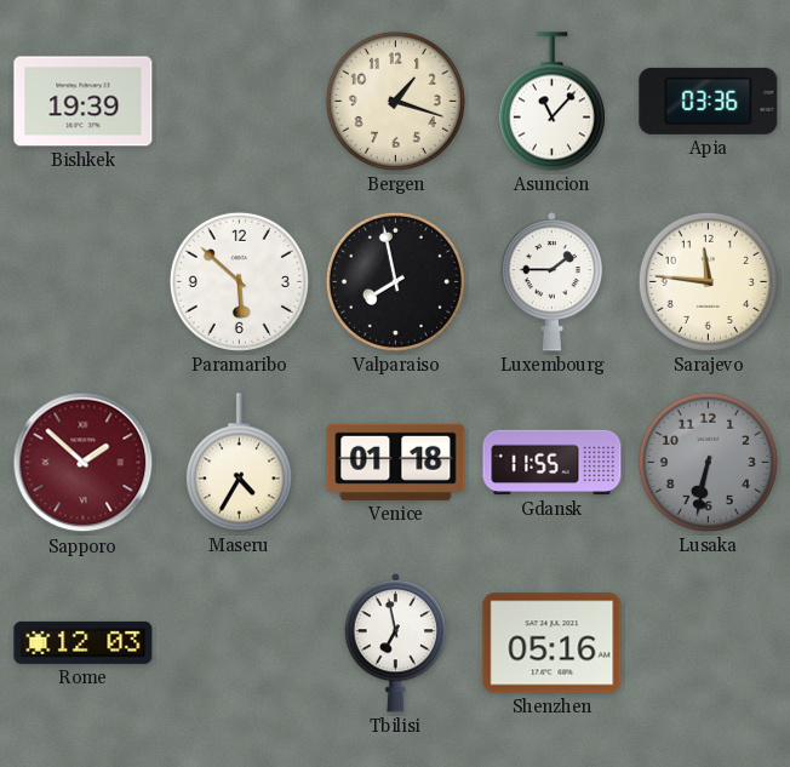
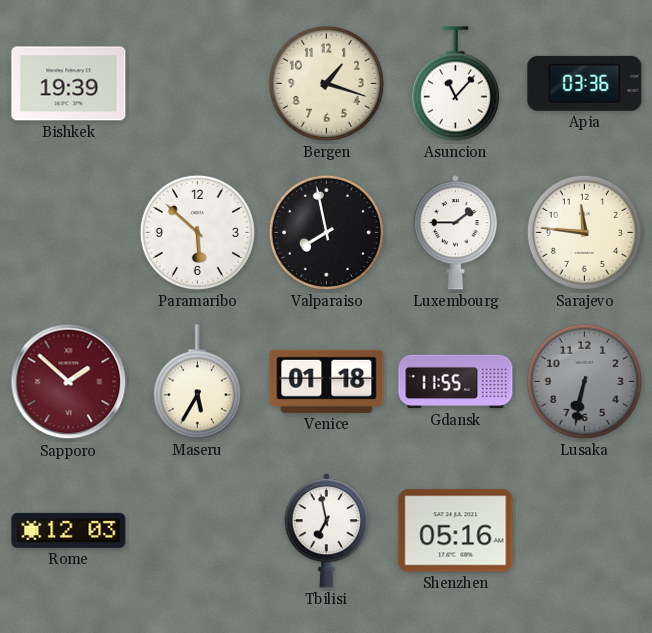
Maseru: 4:35 -> 5:35
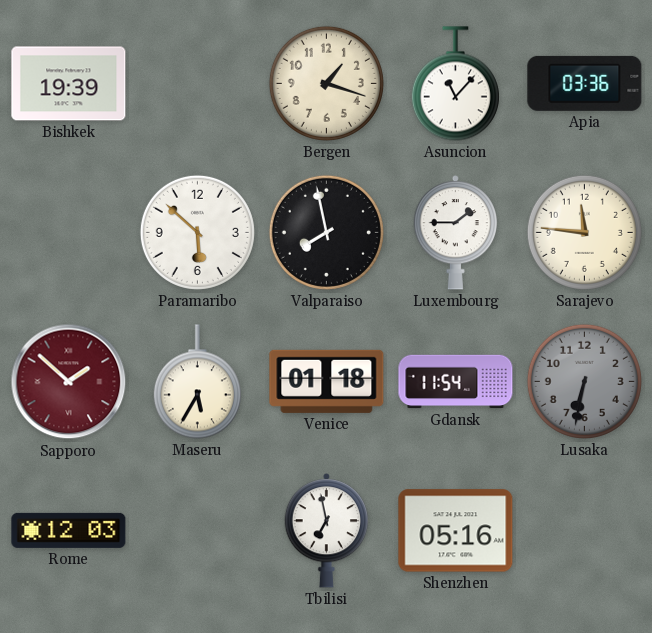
Gdansk: 11:55 -> 11:54
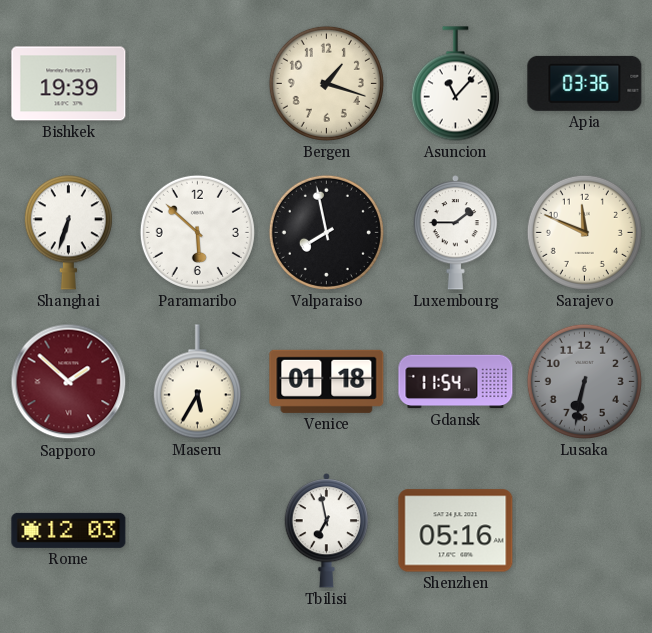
Shanghai: none -> 6:33
Sarajevo: 11:46 -> 11:49
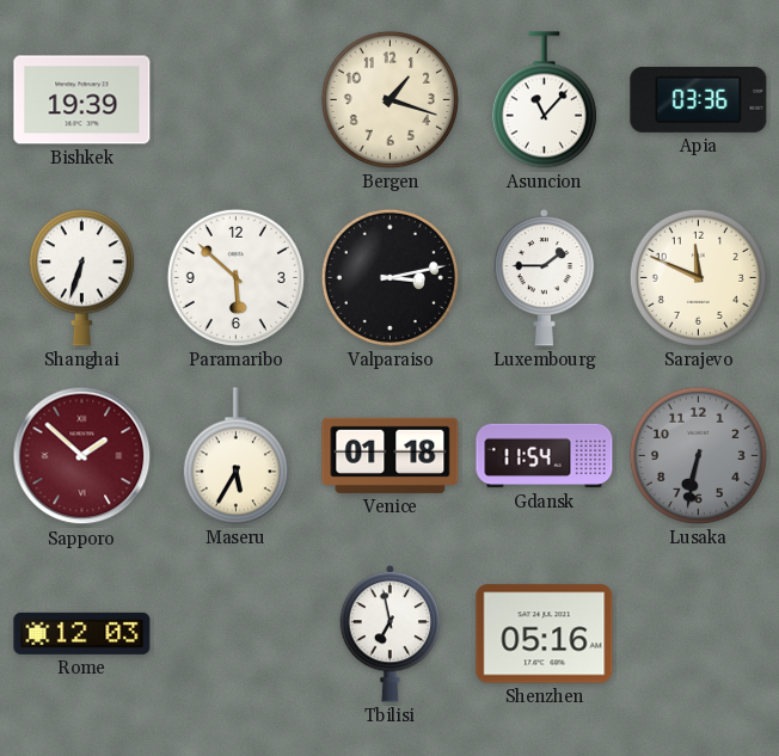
Valparaiso: 7:58 -> 3:13
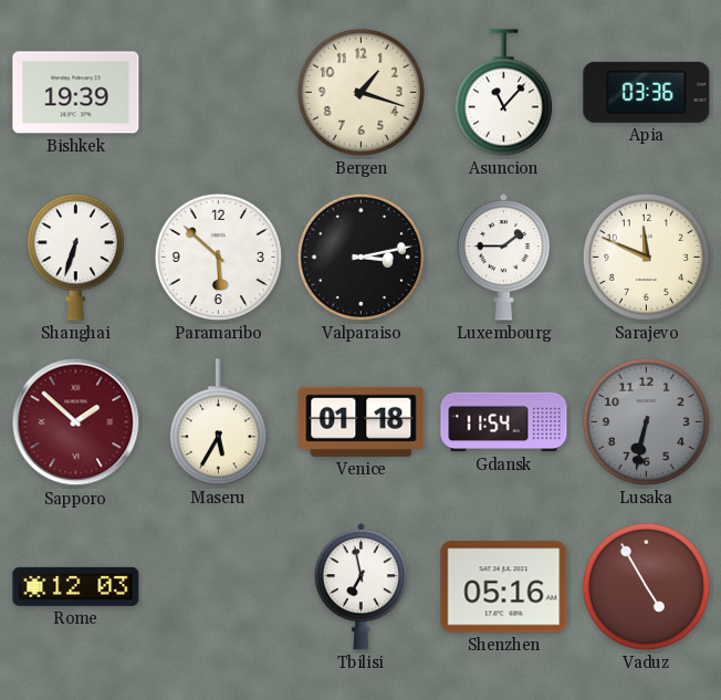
Vaduz: none -> 4:55
